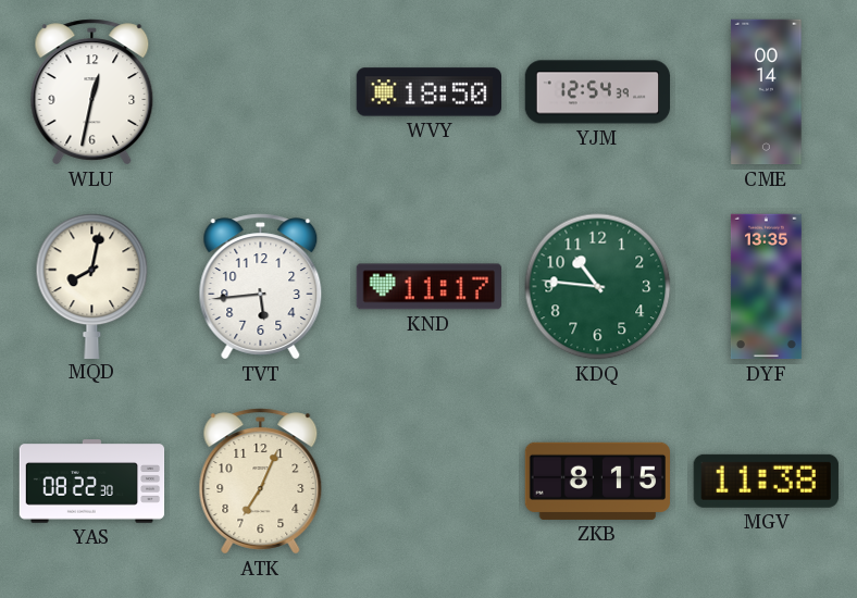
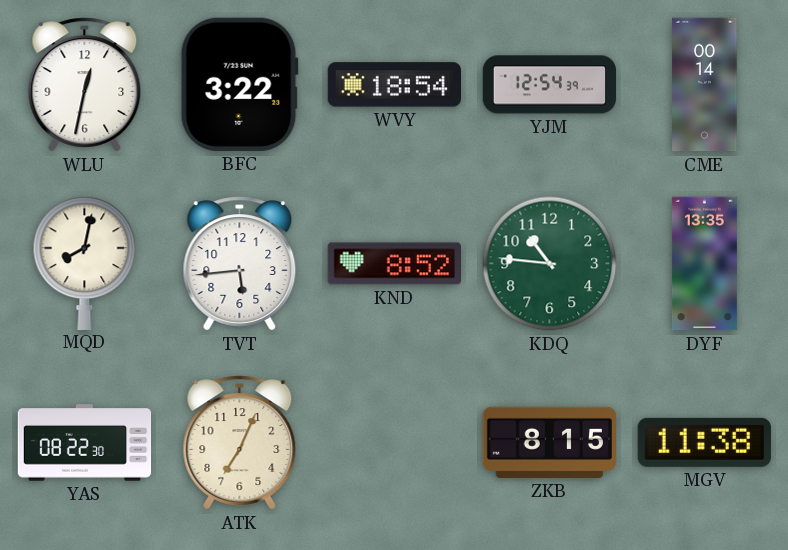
BFC: none -> 3:22
WVY: 18:50 -> 18:54
KND: 11:17 -> 8:52
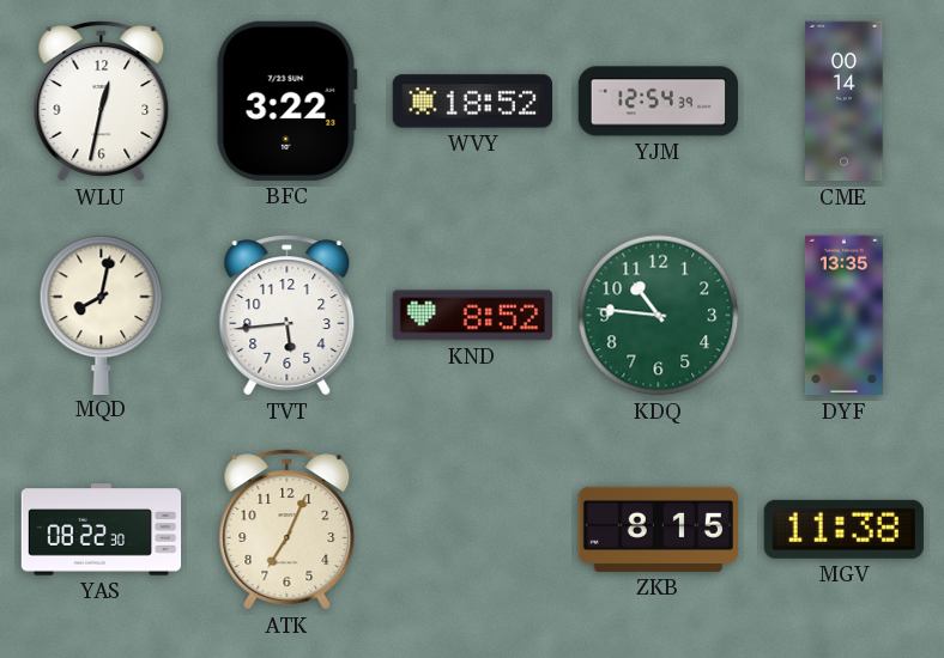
WVY: 18:54 -> 18:52
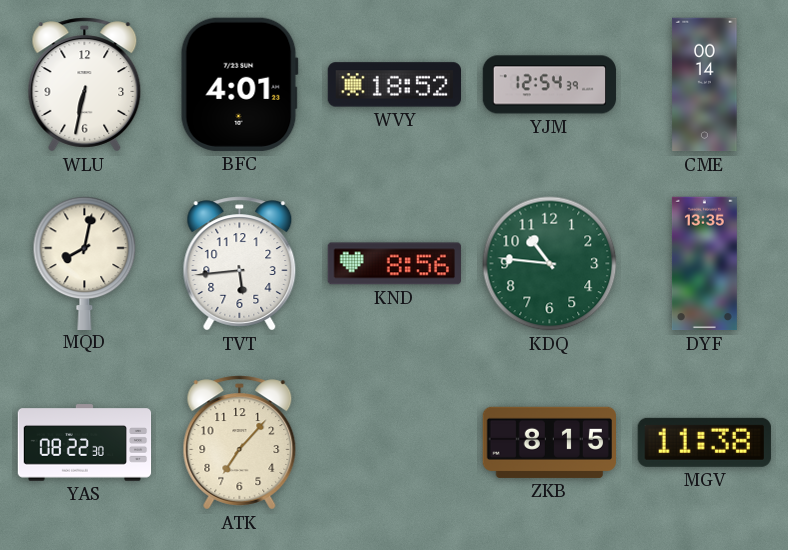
WLU: 12:32 -> 6:32
BFC: 3:22 -> 4:01
KND: 8:52 -> 8:56
ATK: 7:04 -> 7:07
